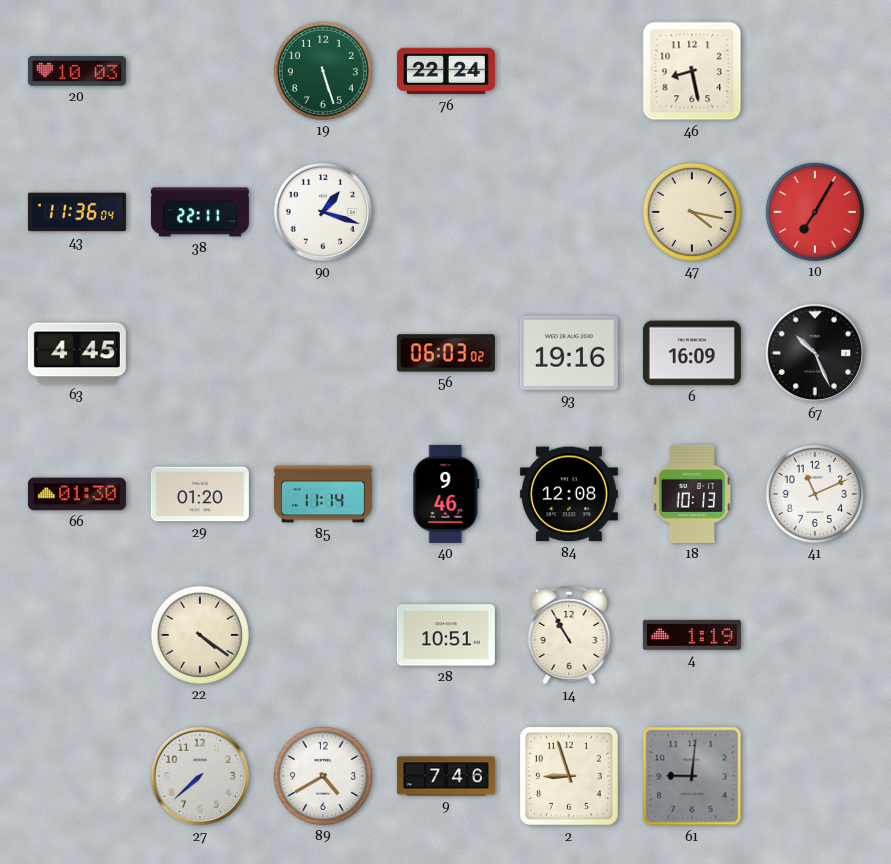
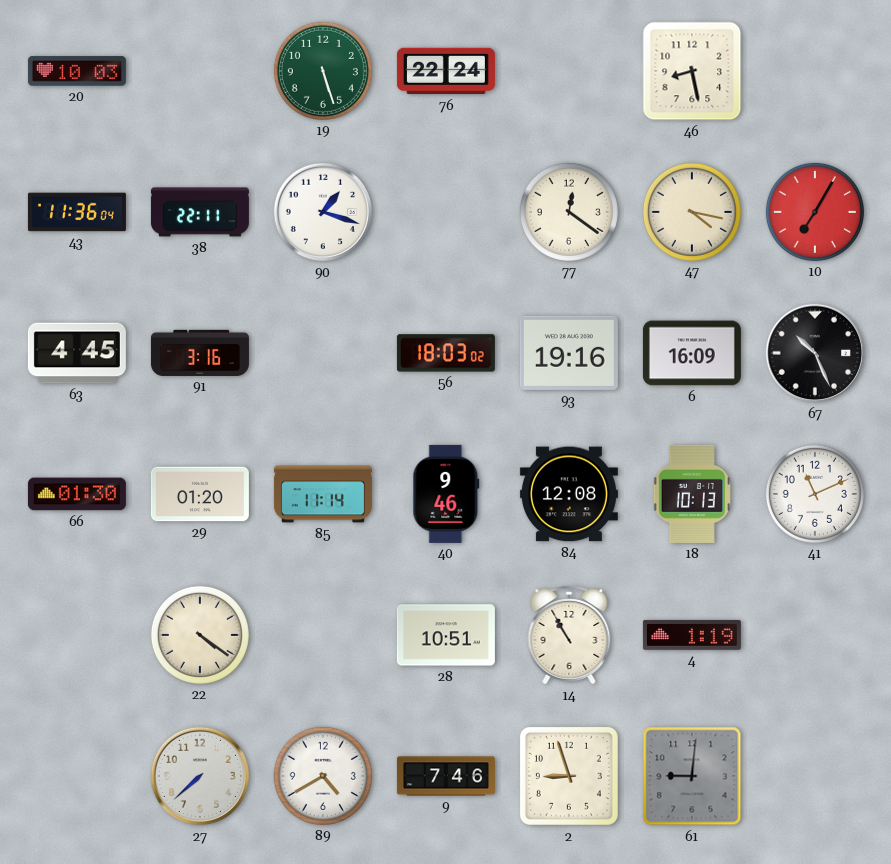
77: none -> 12:21
91: none -> 3:16
56: 06:03 -> 18:03
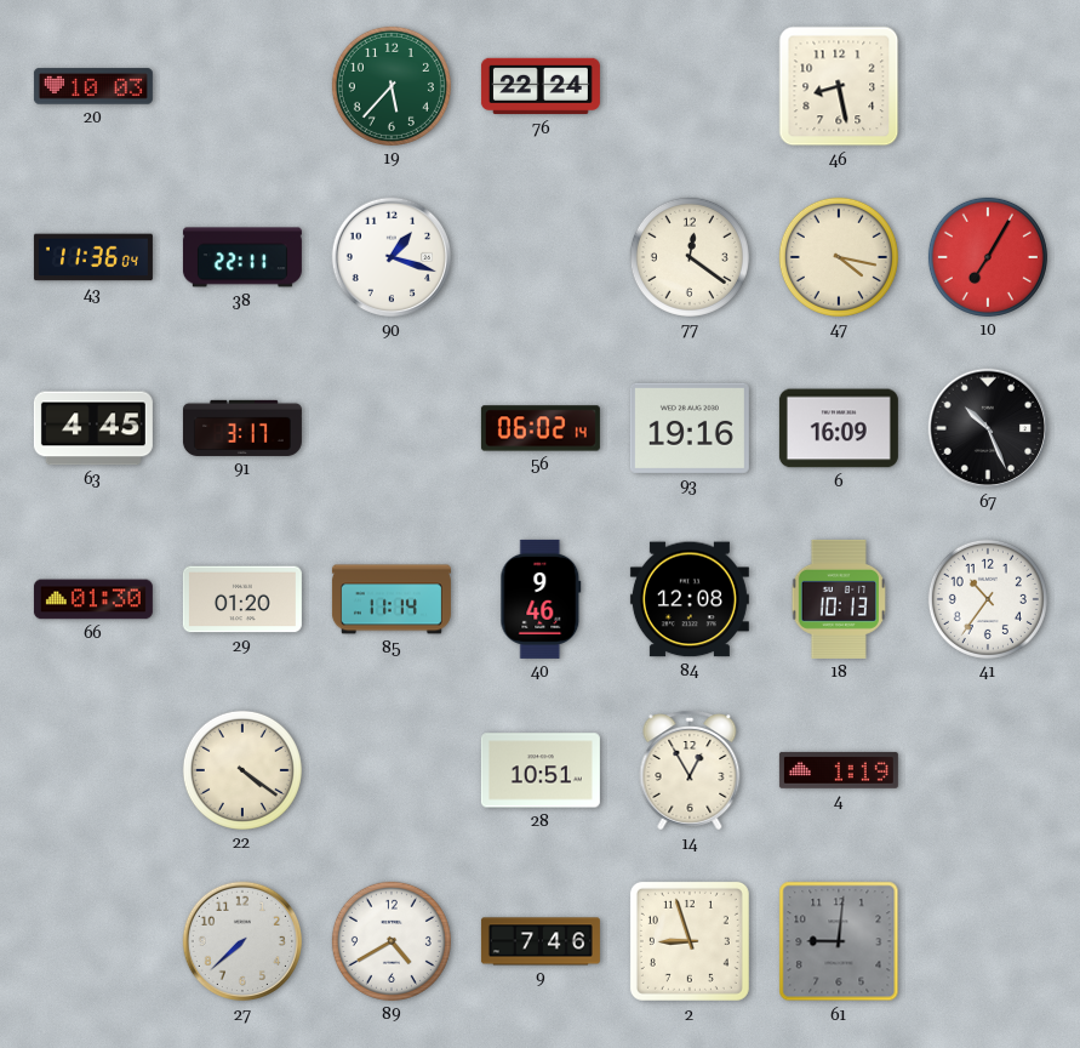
19: 5:27 -> 5:37
91: 3:16 -> 3:17
56: 18:03 -> 06:02
41: 11:11 -> 10:36
14: 10:55 -> 12:55
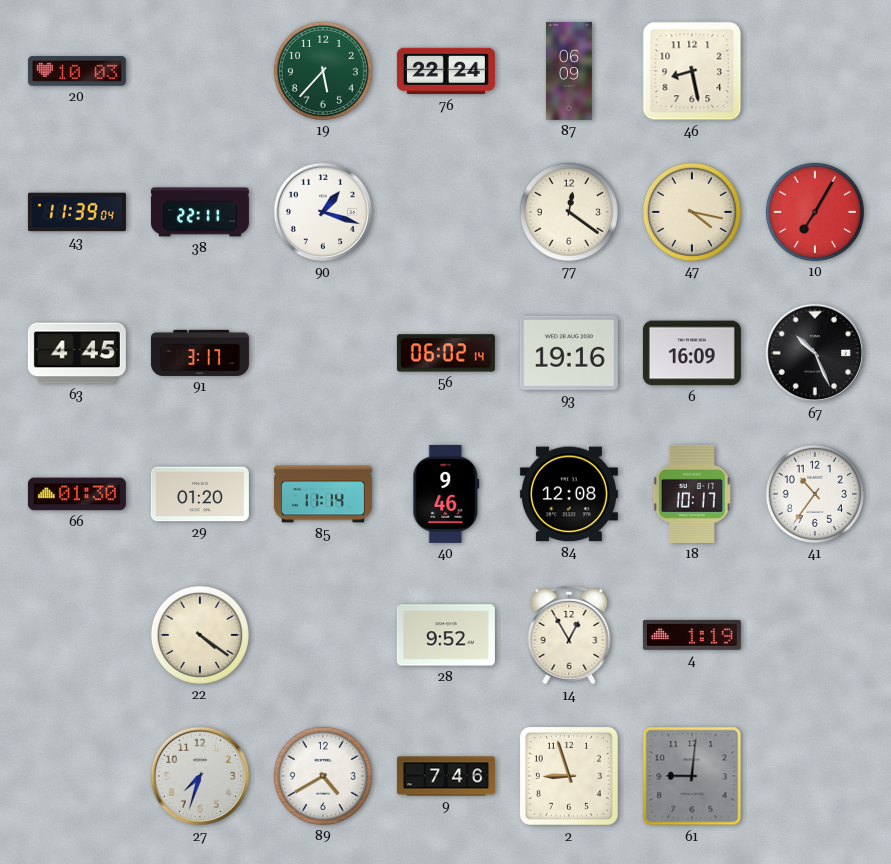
87: none -> 06:09
43: 11:36 -> 11:39
18: 10:13 -> 10:17
28: 10:51 -> 9:52
27: 7:38 -> 7:33
